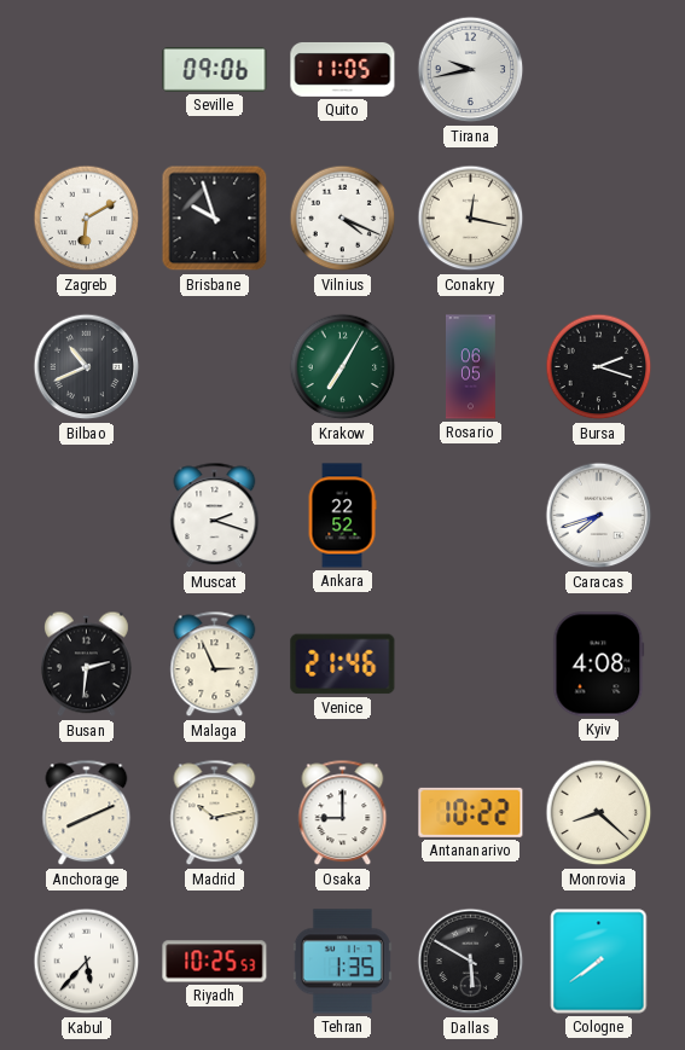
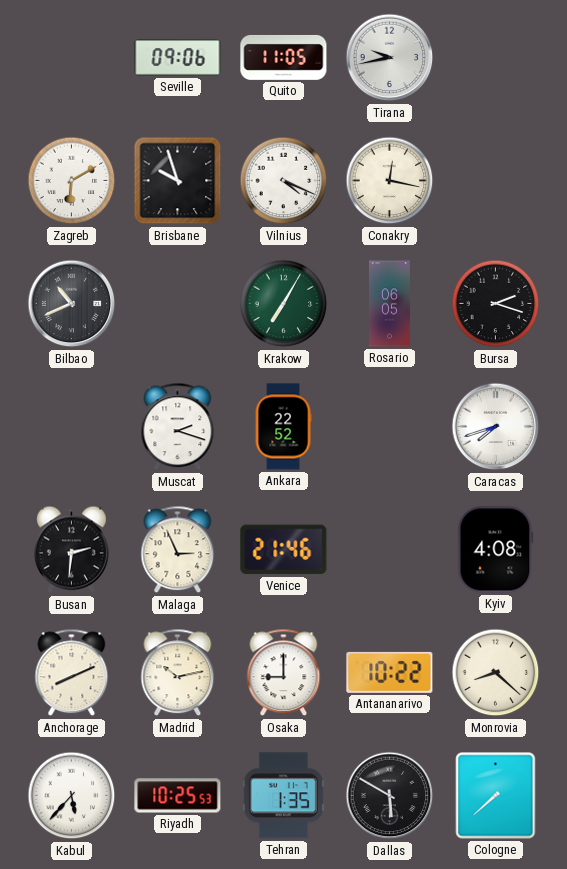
Cologne: 7:39 -> 7:38
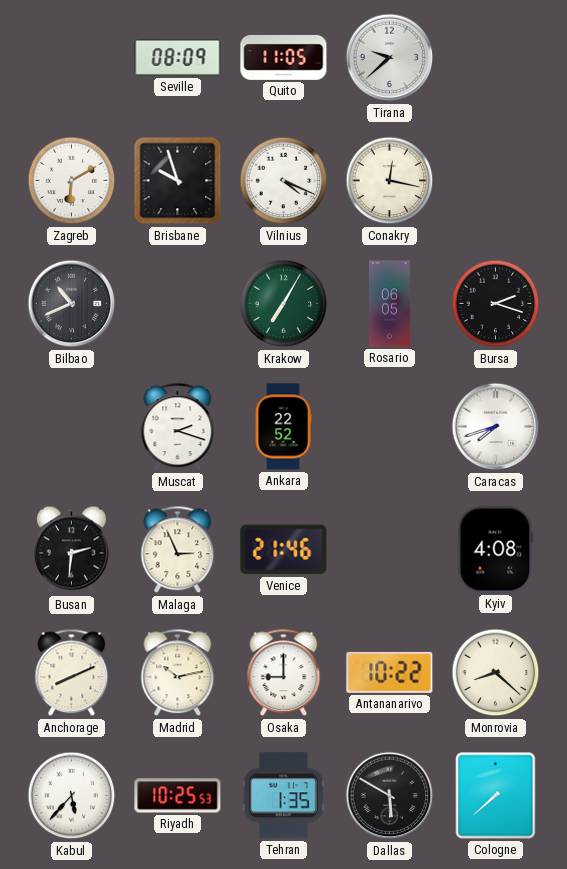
Seville: 09:06 -> 08:09
Tirana: 9:43 -> 9:38
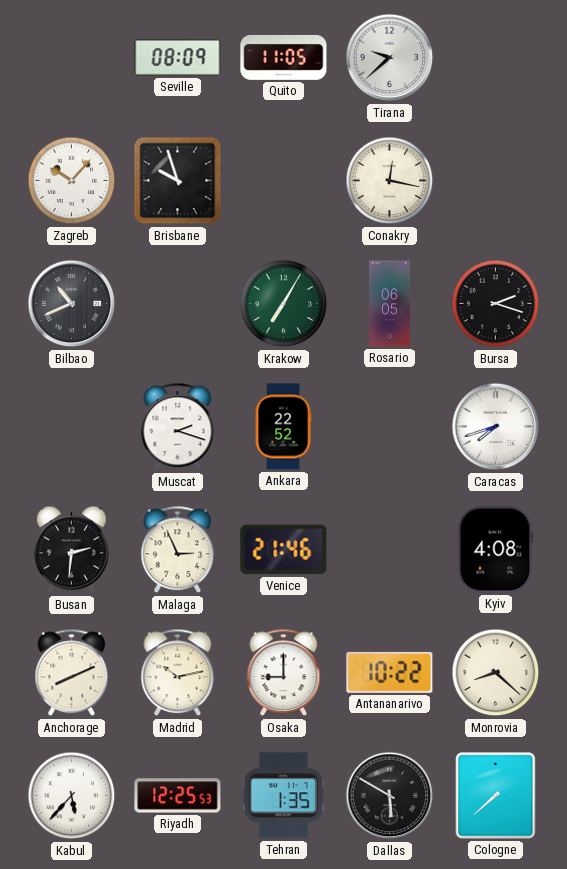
Zagreb: 6:10 -> 10:07
Vilnius: 4:19 -> none
Riyadh: 10:25 -> 12:25
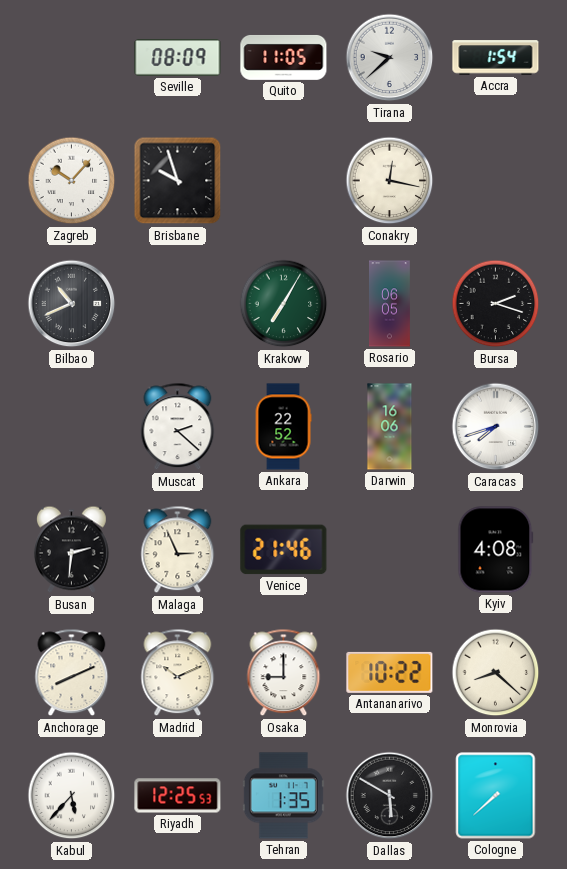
Accra: none -> 1:54
Muscat: 2:18 -> 2:22
Darwin: none -> 16:06
Madrid: 10:13 -> 10:11
